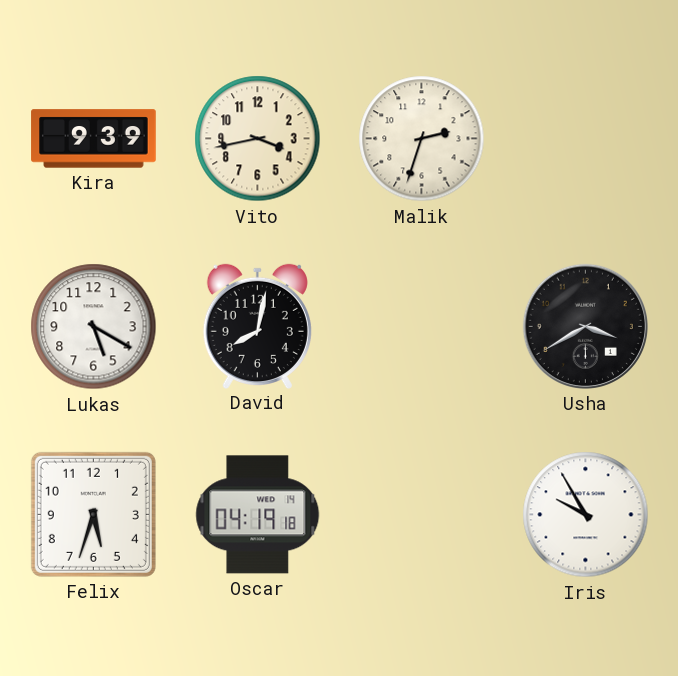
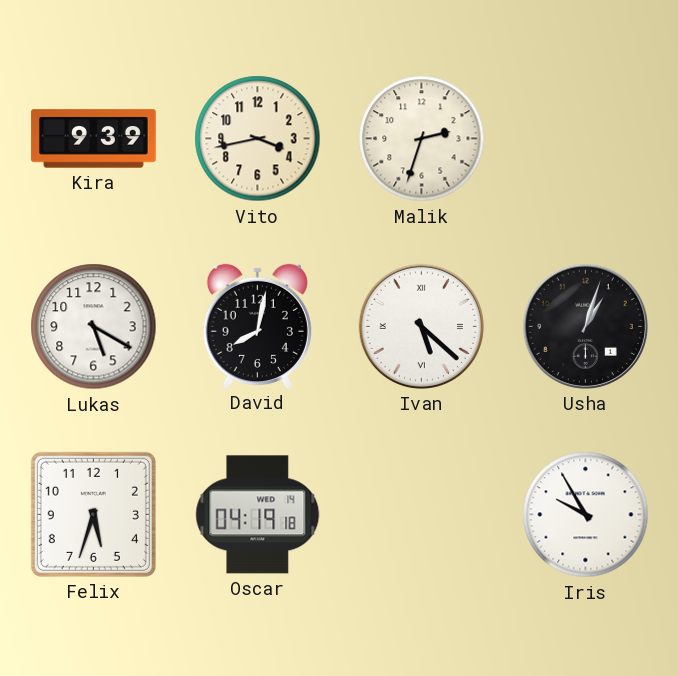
Ivan: none -> 5:22
Usha: 3:40 -> 1:03
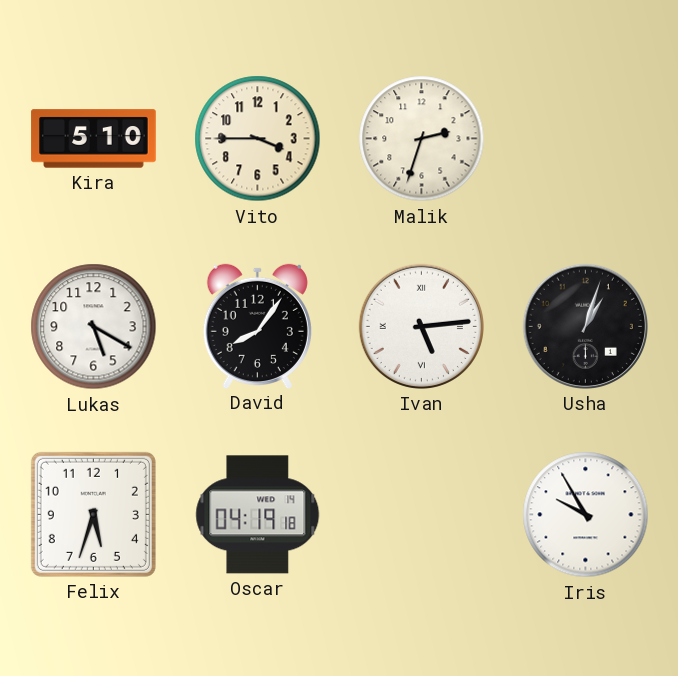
Kira: 9:39 -> 5:10
Vito: 3:43 -> 3:45
David: 8:02 -> 8:06
Ivan: 5:22 -> 5:14
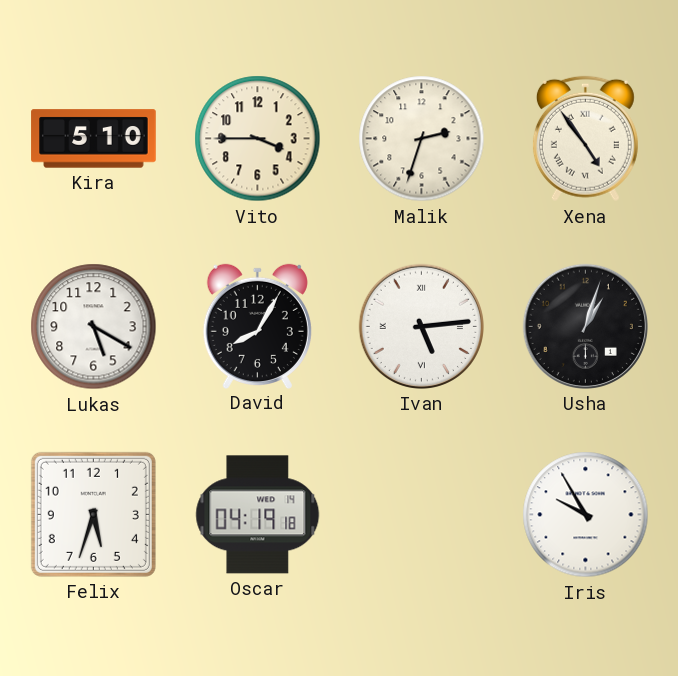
Xena: none -> 4:54
David: 8:06 -> 8:05
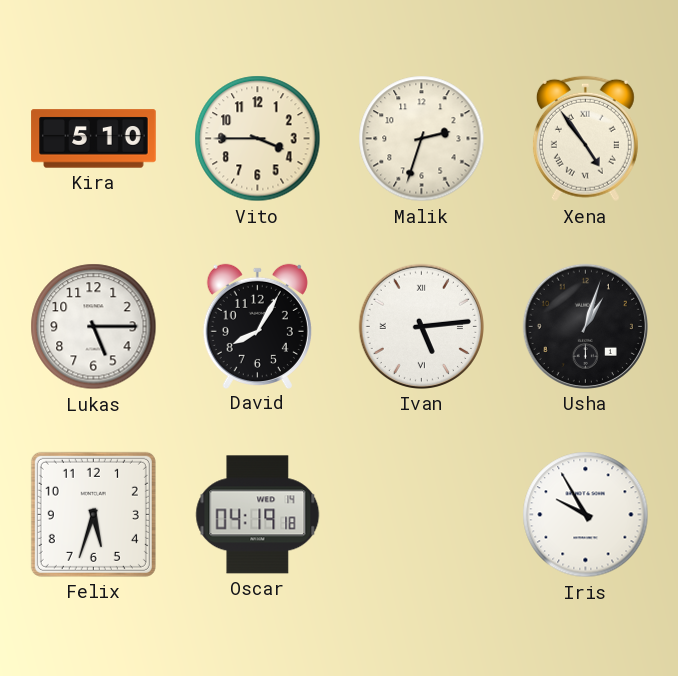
Lukas: 5:20 -> 5:15
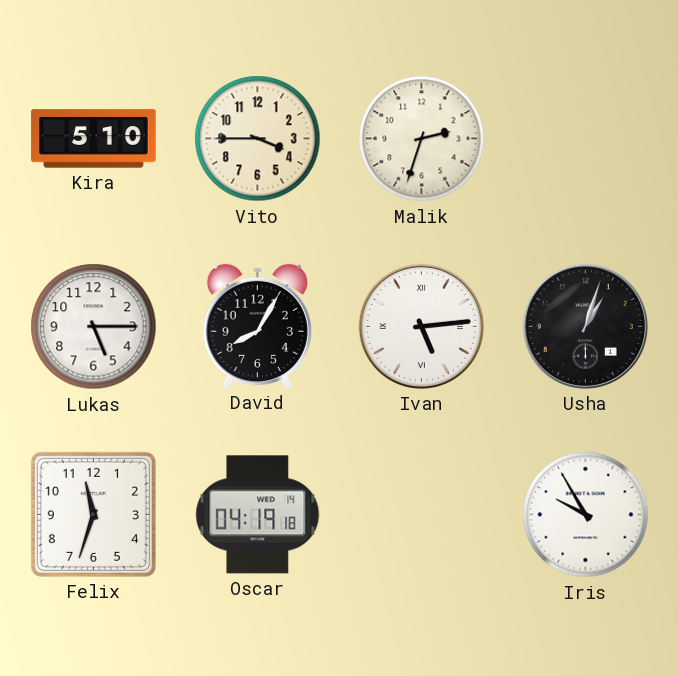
Xena: 4:54 -> none
Felix: 5:33 -> 11:33
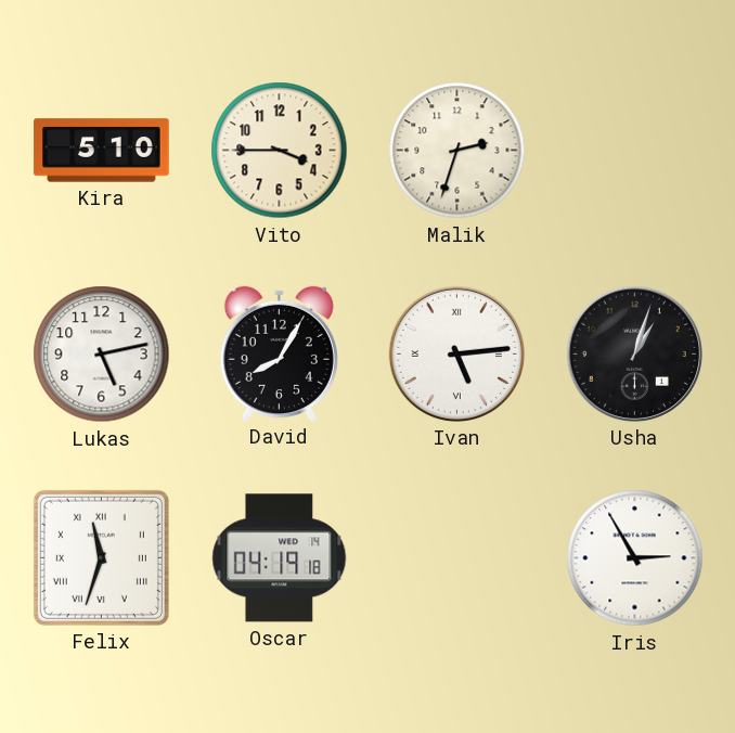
Lukas: 5:15 -> 5:13
Felix numerals: Arabic -> Roman
Iris: 9:55 -> 2:55
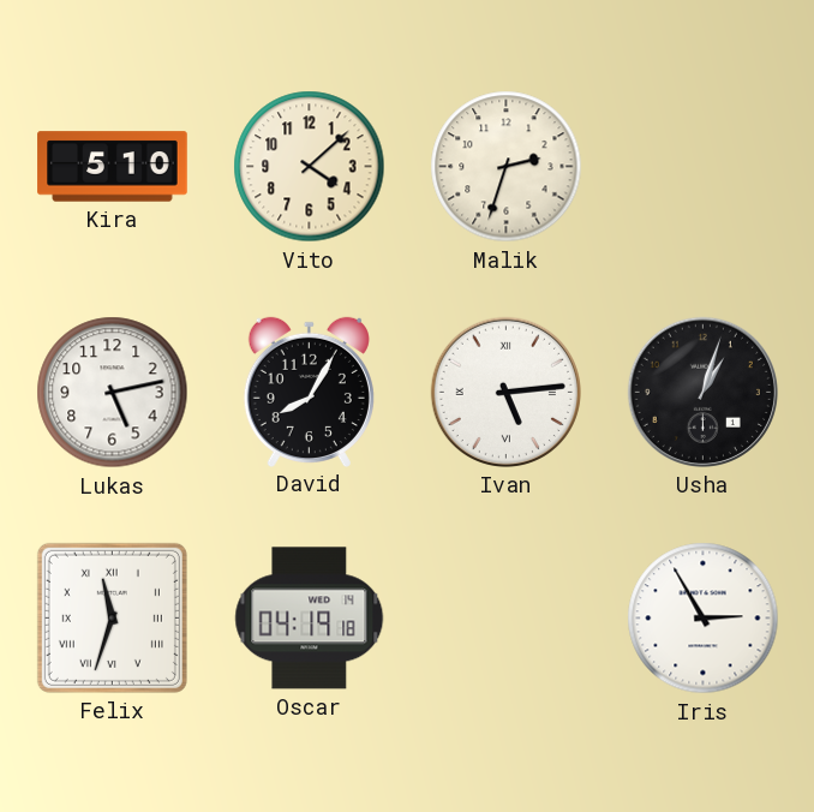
Vito: 3:45 -> 4:08
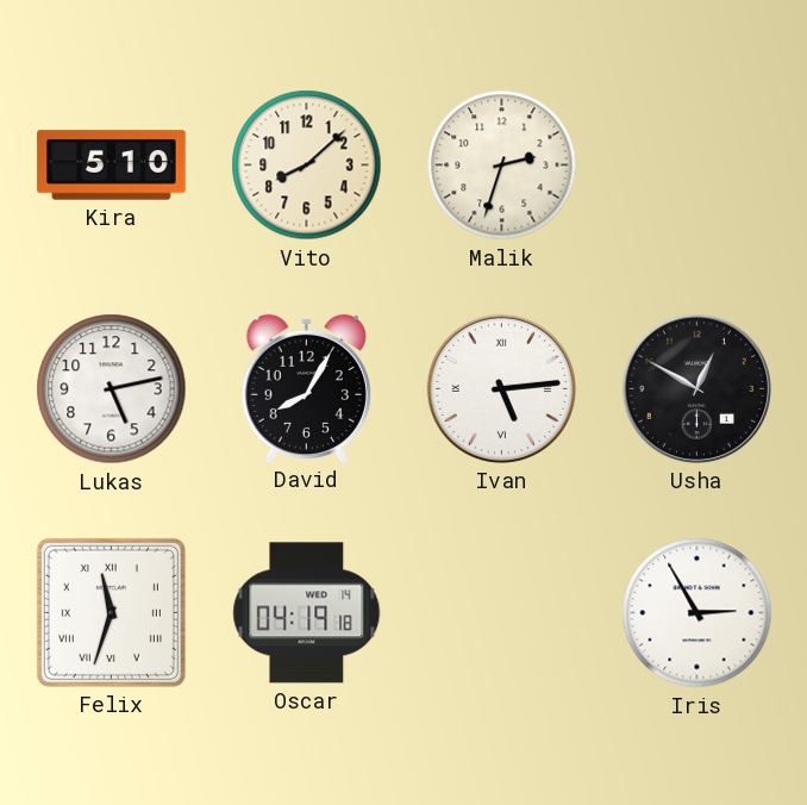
Vito: 4:08 -> 8:08
Usha: 1:03 -> 12:50
